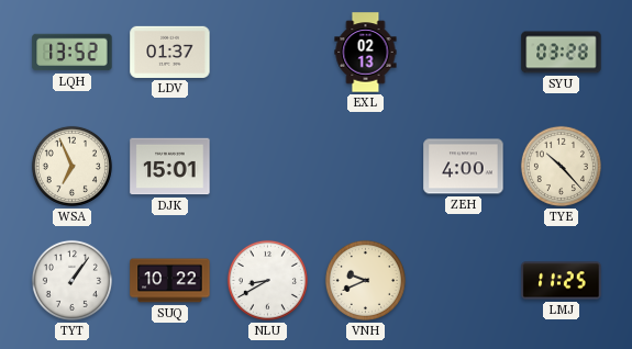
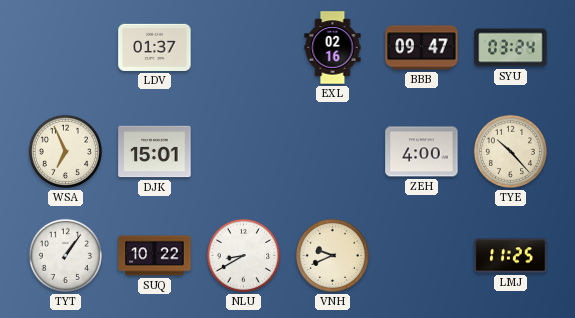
LQH: 13:52 -> none
EXL: 02:13 -> 02:16
BBB: none -> 09:47
SYU: 03:28 -> 03:24
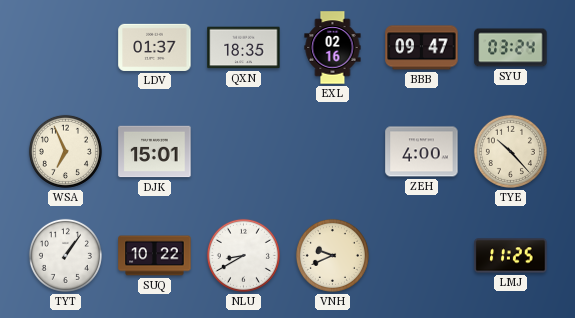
QXN: none -> 18:35
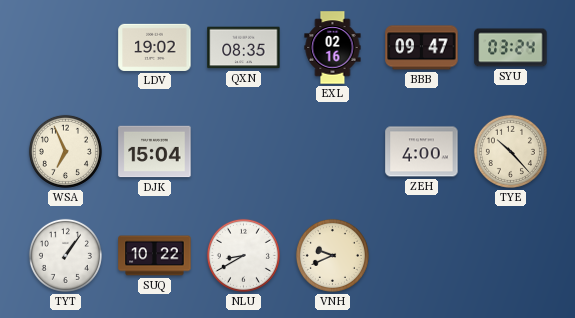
LDV: 01:37 -> 19:02
QXN: 18:35 -> 08:35
DJK: 15:01 -> 15:04
LMJ: 11:25 -> none
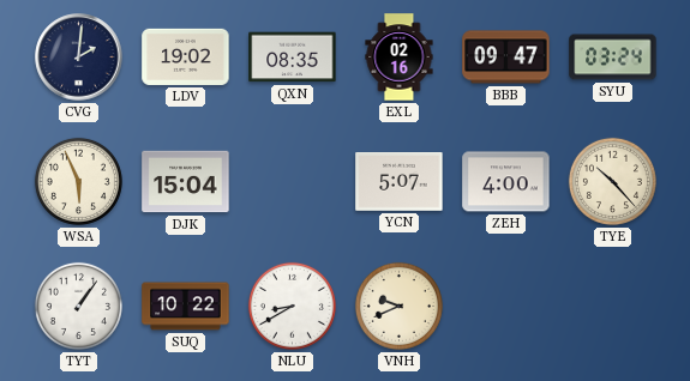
CVG: none -> 2:01
WSA: 6:56 -> 5:56
YCN: none -> 5:07
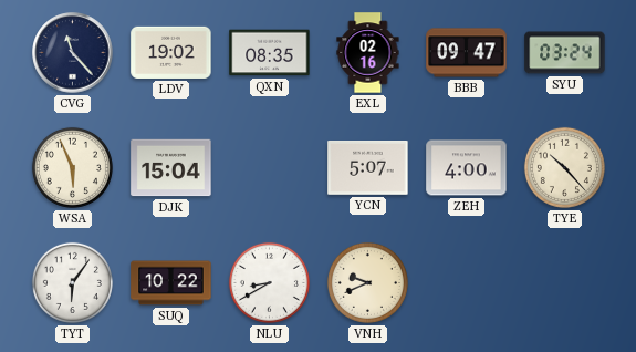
CVG: 2:01 -> 11:23
TYT: 1:06 -> 6:06
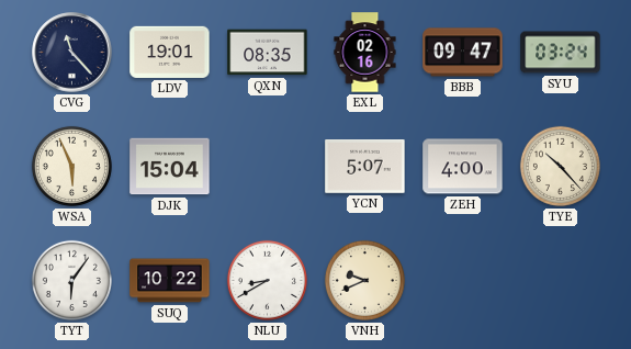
LDV: 19:02 -> 19:01
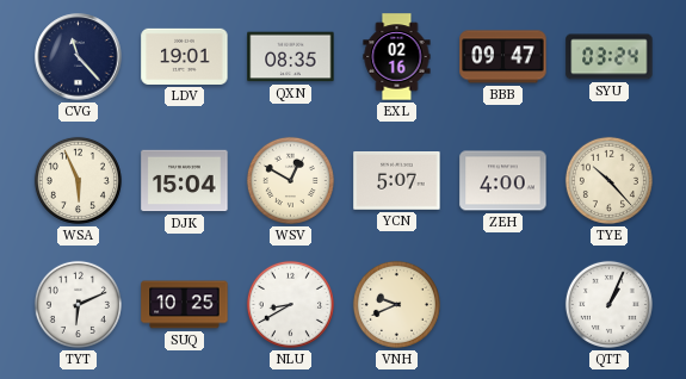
WSV: none -> 12:50
TYT: 6:06 -> 6:11
SUQ: 10:22 -> 10:25
QTT: none -> 1:04
